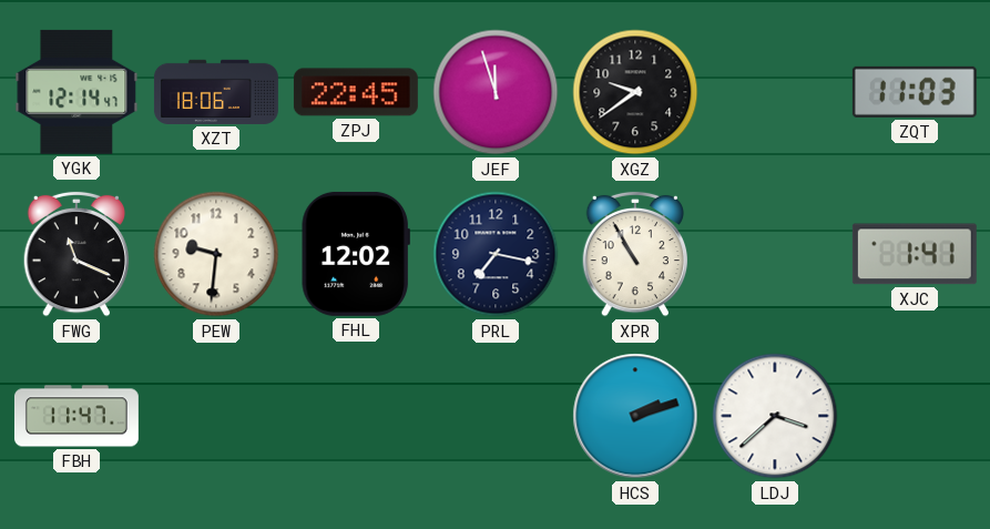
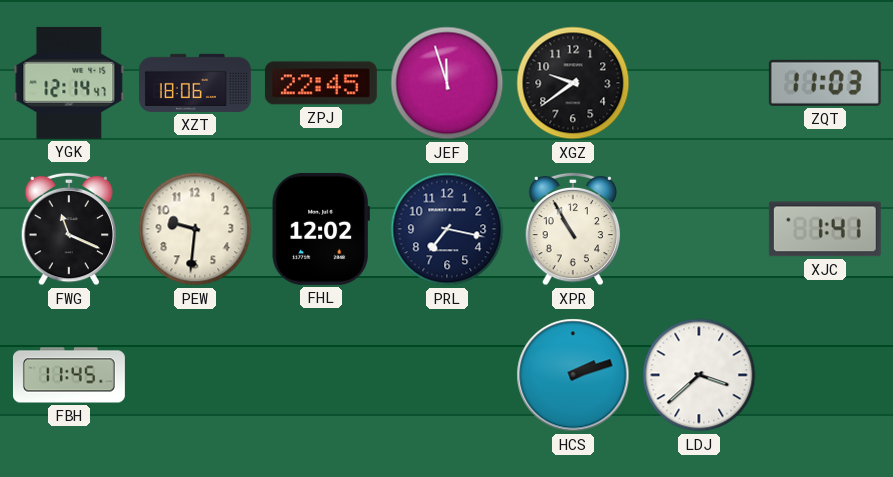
FBH: 11:47 -> 11:45
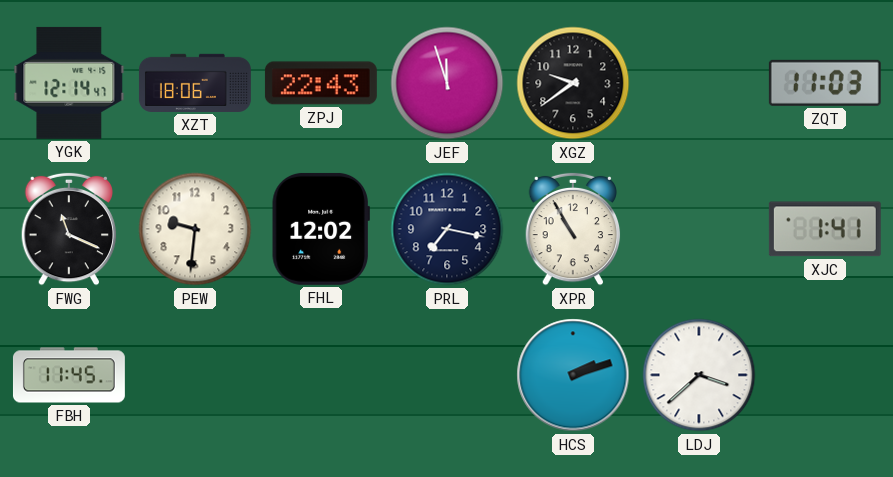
ZPJ: 22:45 -> 22:43
